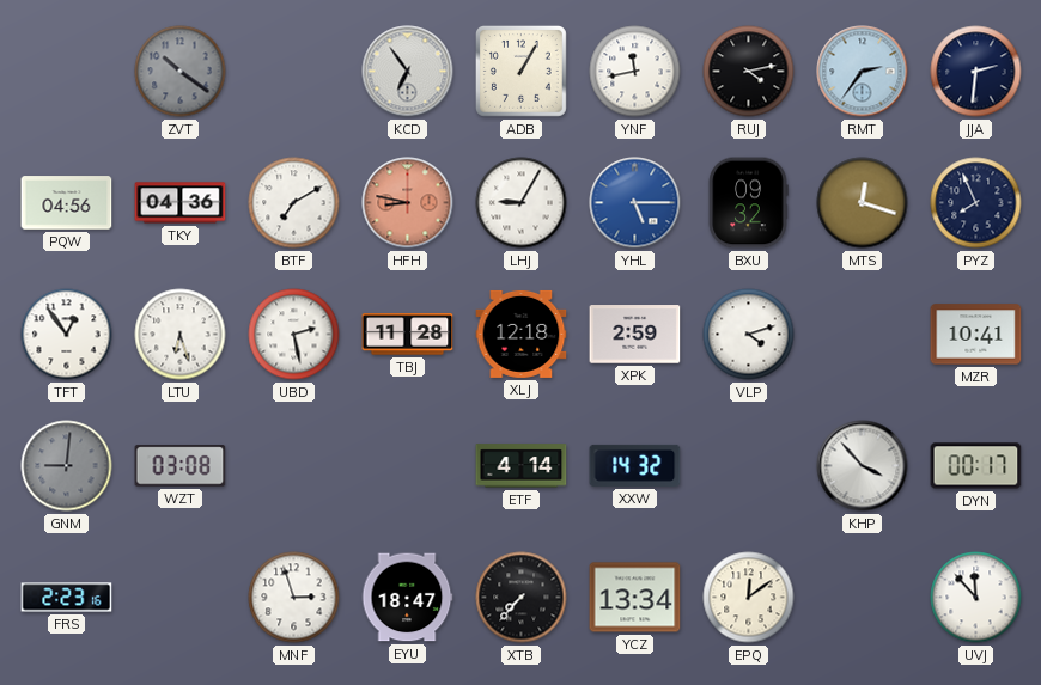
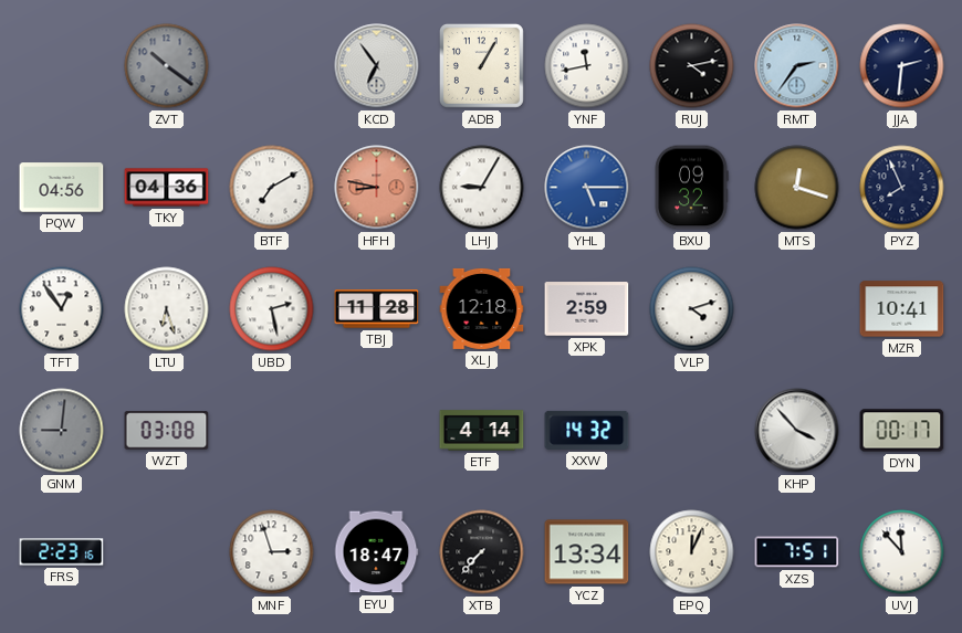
EPQ: 12:09 -> 12:04
XZS: none -> 7:51
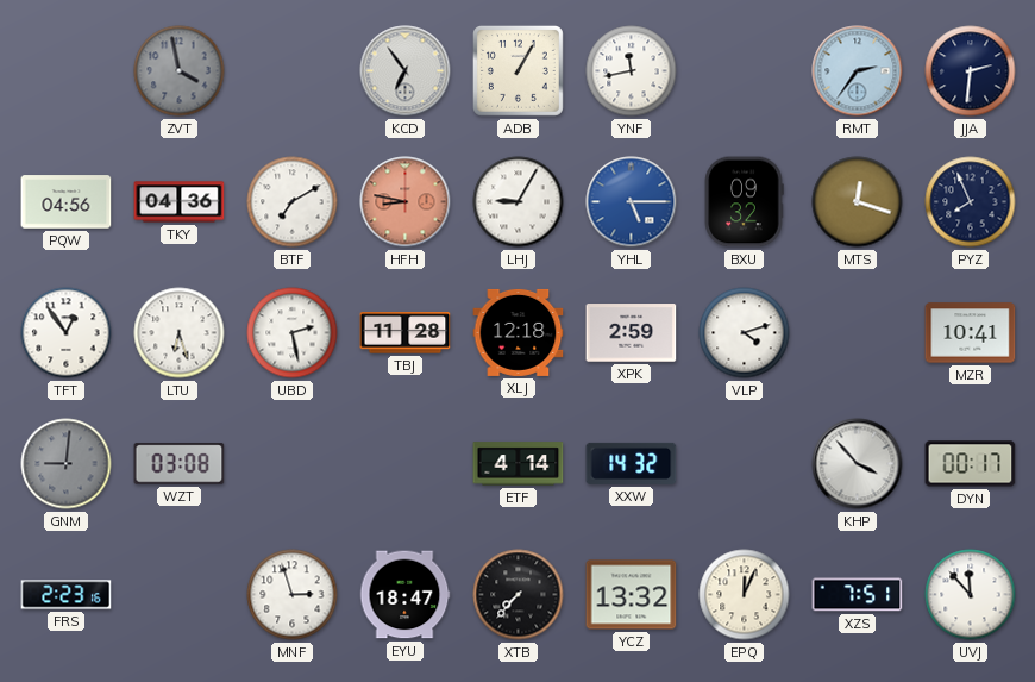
ZVT: 10:21 -> 3:58
RUJ: 4:13 -> none
YCZ: 13:34 -> 13:32
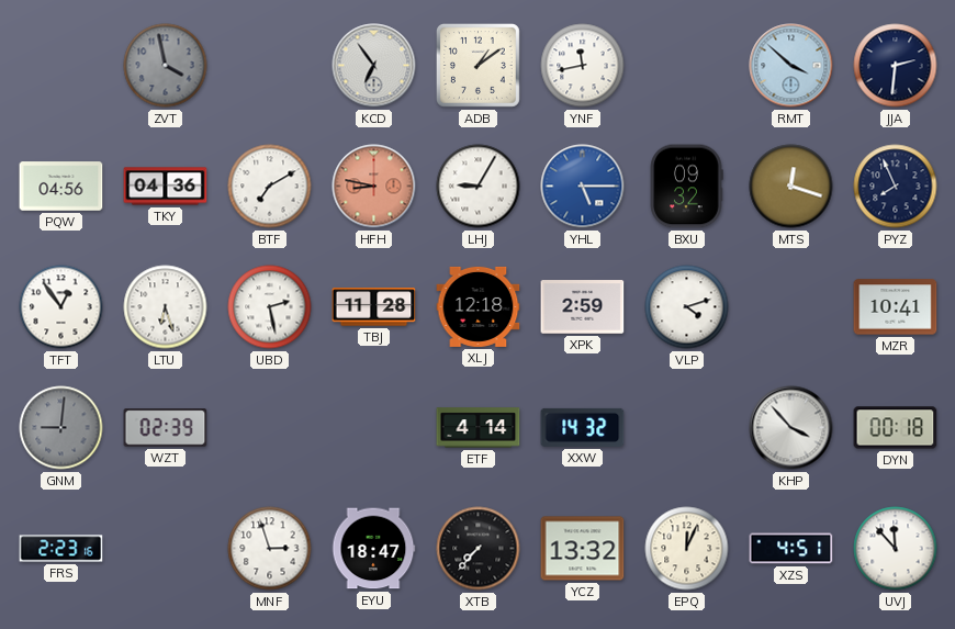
ADB: 1:05 -> 1:09
RMT: 2:36 -> 3:52
WZT: 03:08 -> 02:39
DYN: 00:17 -> 00:18
XZS: 7:51 -> 4:51
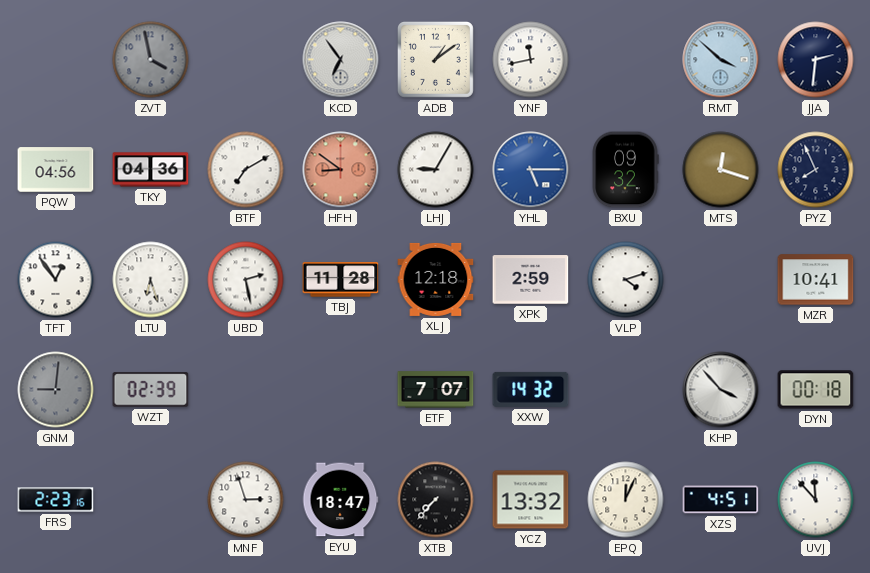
HFH: 8:47 -> 8:51
ETF: 4:14 -> 7:07
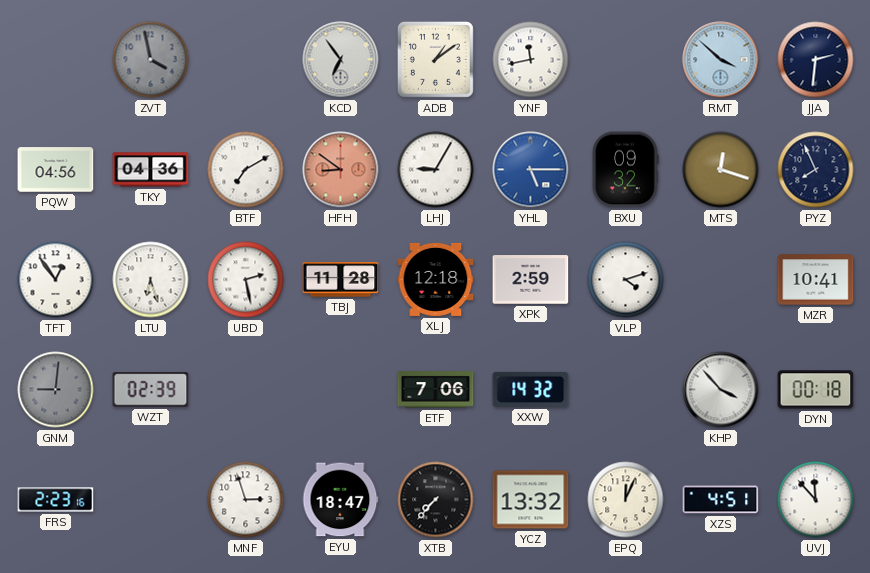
ETF: 7:07 -> 7:06
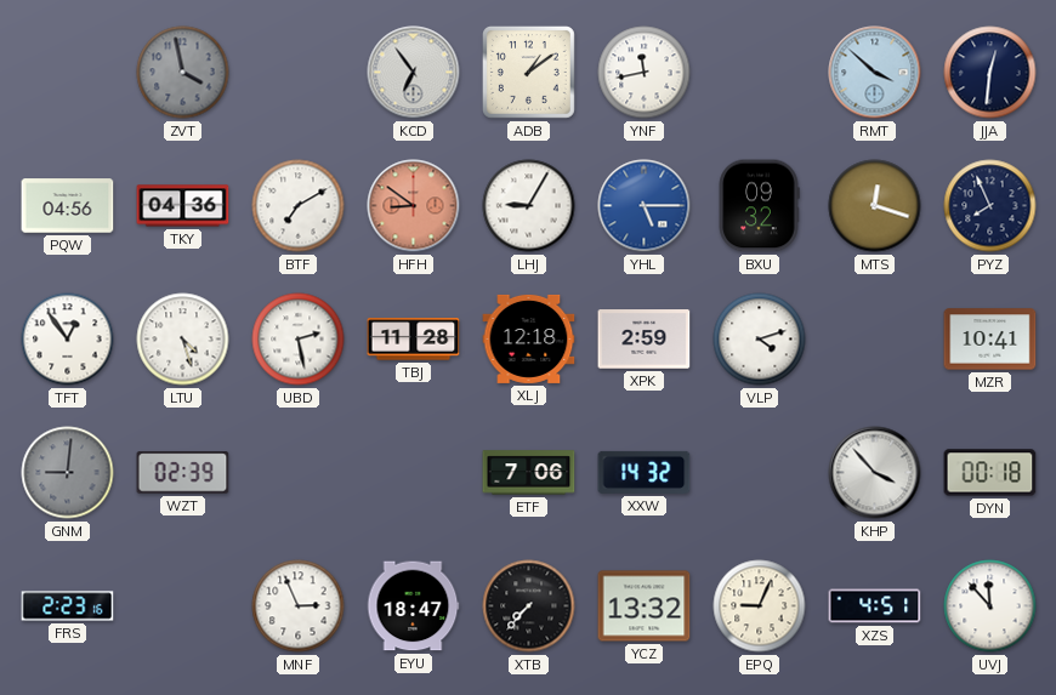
JJA: 2:31 -> 12:31
LTU: 6:27 -> 4:27
MNF: 2:57 -> 2:56
EPQ: 12:04 -> 9:04
